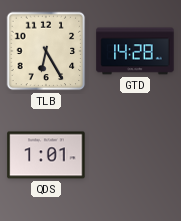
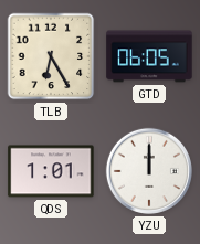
GTD: 14:28 -> 06:05
YZU: none -> 12:00
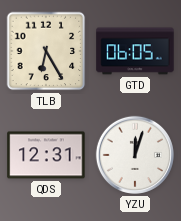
QDS: 1:01 -> 12:31
YZU: 12:00 -> 12:03
